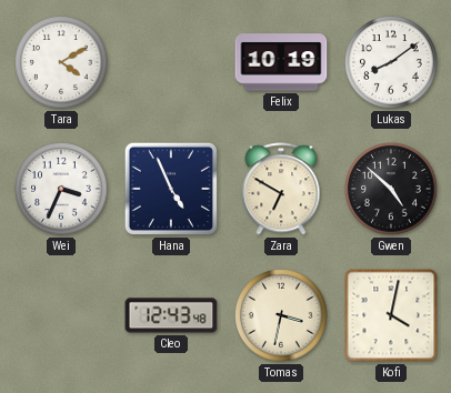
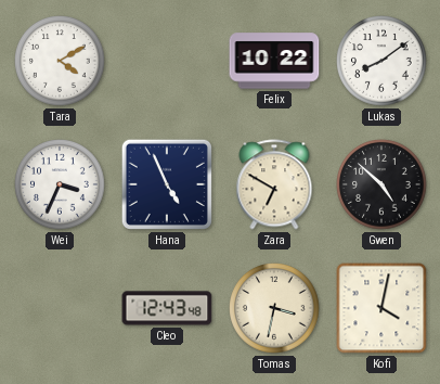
Felix: 10:19 -> 10:22
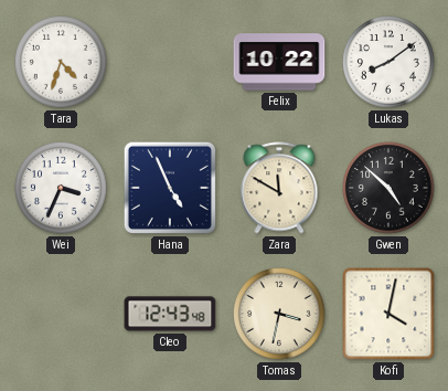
Tara: 4:10 -> 4:33
Zara: 6:50 -> 11:50
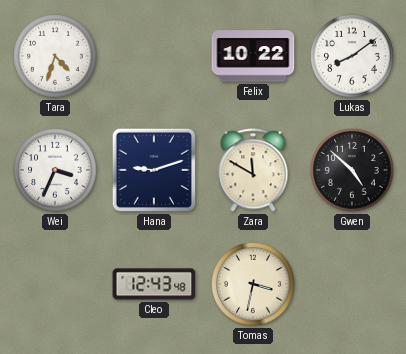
Hana: 4:56 -> 9:12
Kofi: 4:02 -> none
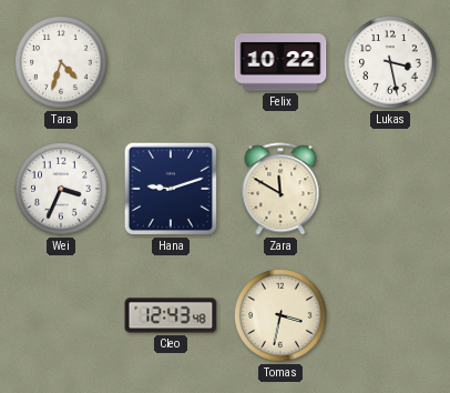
Lukas: 8:09 -> 3:28
Gwen: 4:52 -> none
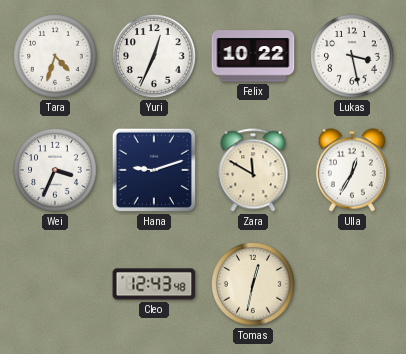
Yuri: none -> 12:34
Ulla: none -> 12:35
Tomas: 3:32 -> 12:32
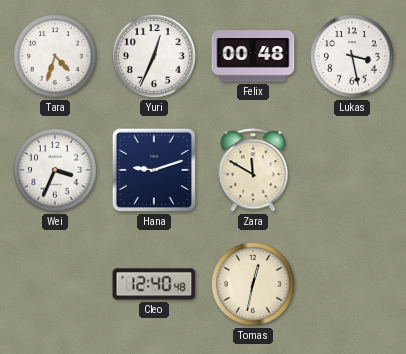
Felix: 10:22 -> 00:48
Ulla: 12:35 -> none
Cleo: 12:43 -> 12:40
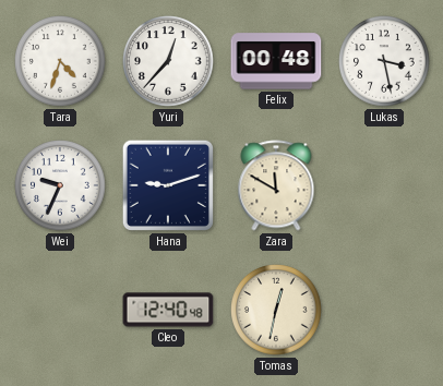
Yuri: 12:34 -> 12:37
Wei: 3:34 -> 9:34
